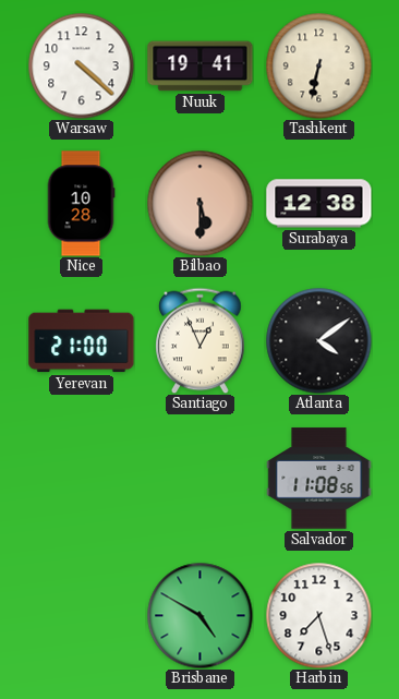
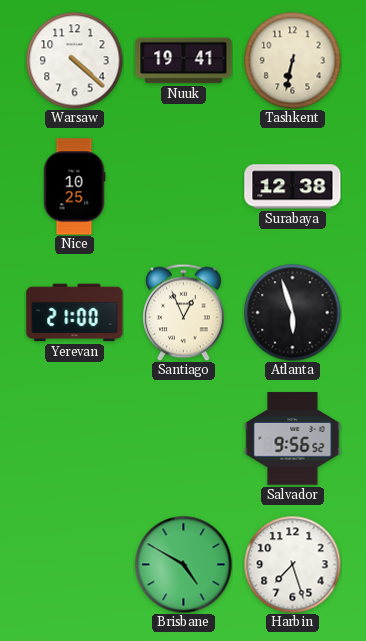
Nice: 10:28 -> 10:25
Bilbao: 5:30 -> none
Atlanta: 4:09 -> 5:57
Salvador: 11:08 -> 9:56
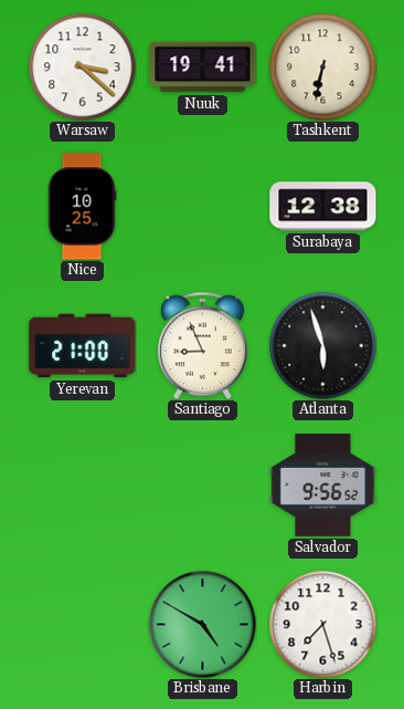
Warsaw: 4:22 -> 3:22
Santiago: 12:56 -> 8:56
